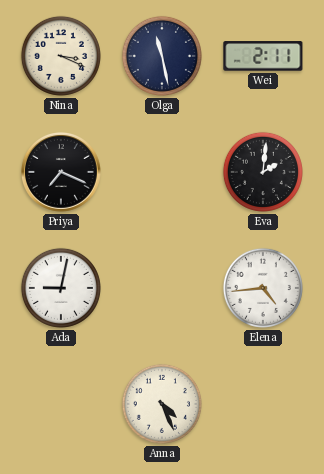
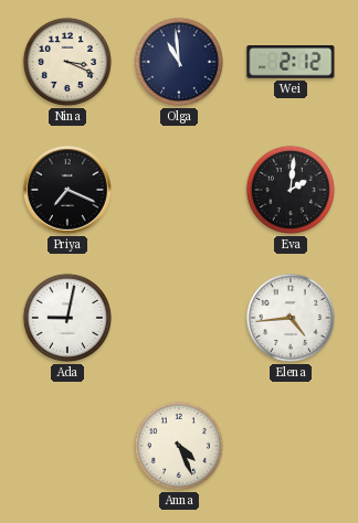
Olga: 11:28 -> 10:59
Wei: 2:11 -> 2:12
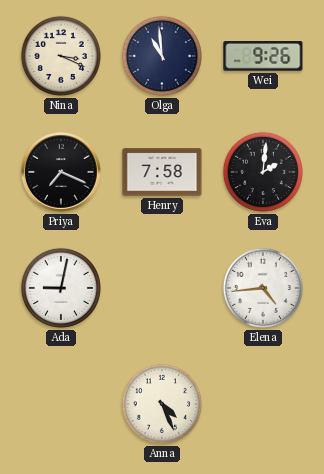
Wei: 2:12 -> 9:26
Henry: none -> 7:58
